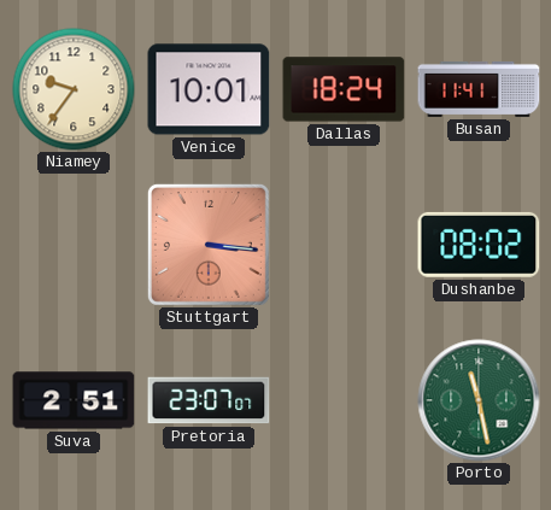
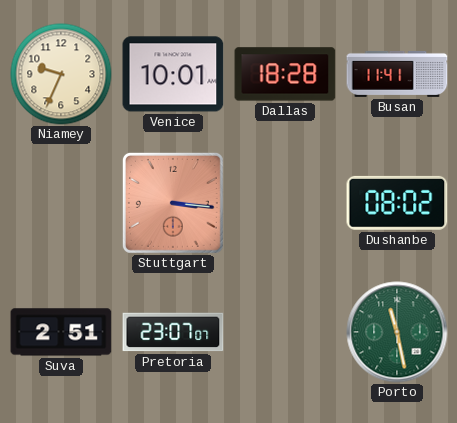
Niamey: 9:36 -> 9:34
Dallas: 18:24 -> 18:28
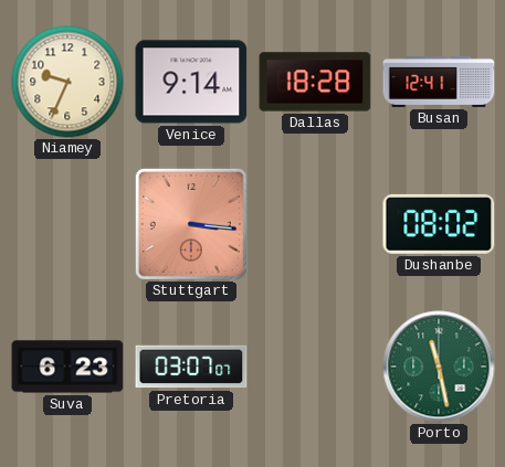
Venice: 10:01 -> 9:14
Busan: 11:41 -> 12:41
Suva: 2:51 -> 6:23
Pretoria: 23:07 -> 03:07
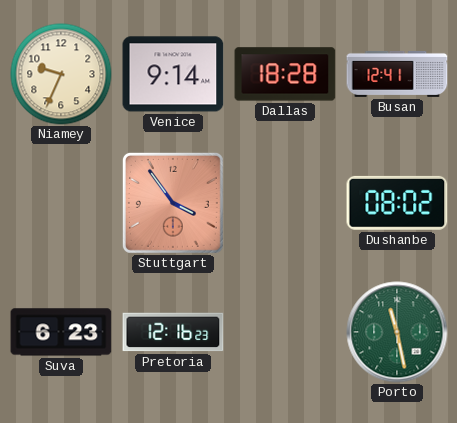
Stuttgart: 3:16 -> 3:54
Pretoria: 03:07 -> 12:16
